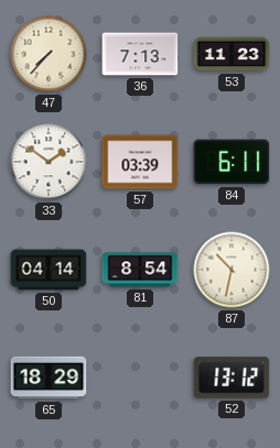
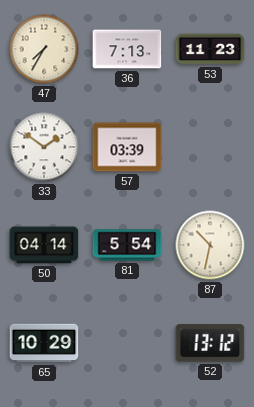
47: 7:37 -> 7:35
84: 6:11 -> none
81: 8:54 -> 5:54
65: 18:29 -> 10:29
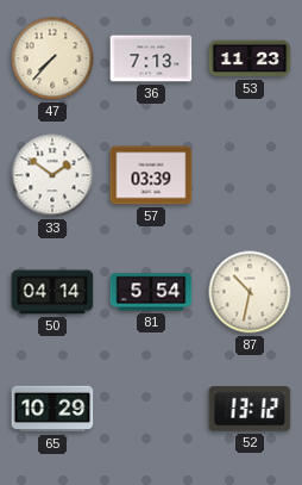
47: 7:35 -> 7:37
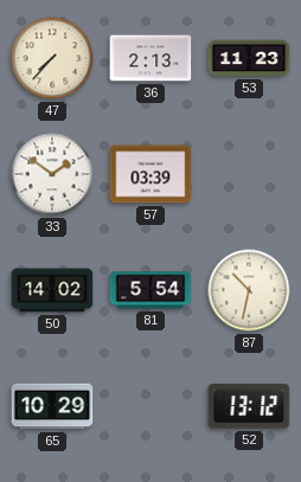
36: 7:13 -> 2:13
50: 04:14 -> 14:02
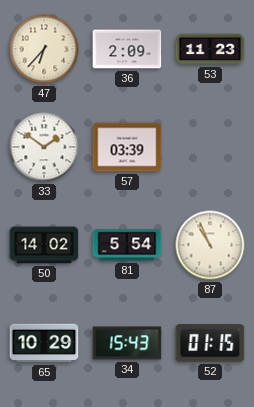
47: 7:37 -> 6:37
36: 2:13 -> 2:09
87: 10:32 -> 10:56
34: none -> 15:43
52: 13:12 -> 01:15
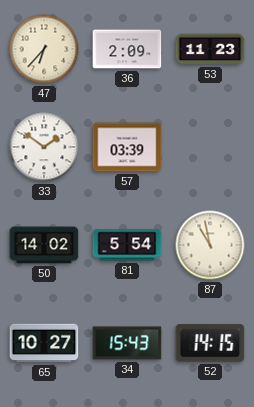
87: 10:56 -> 10:58
65: 10:29 -> 10:27
52: 01:15 -> 14:15
